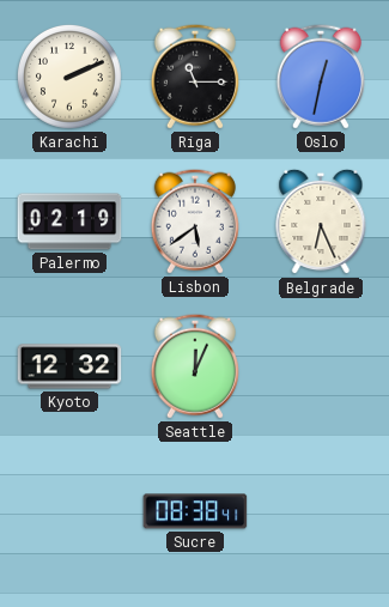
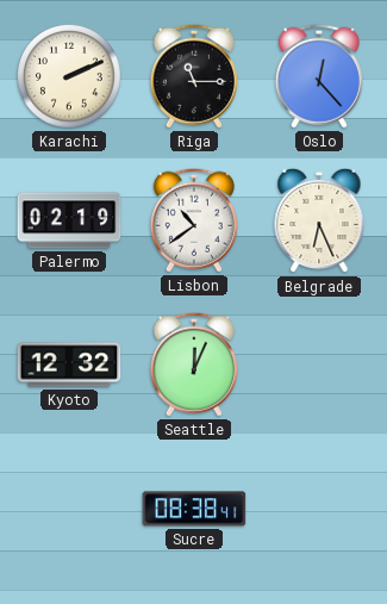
Oslo: 12:32 -> 12:23
Lisbon: 5:39 -> 10:39
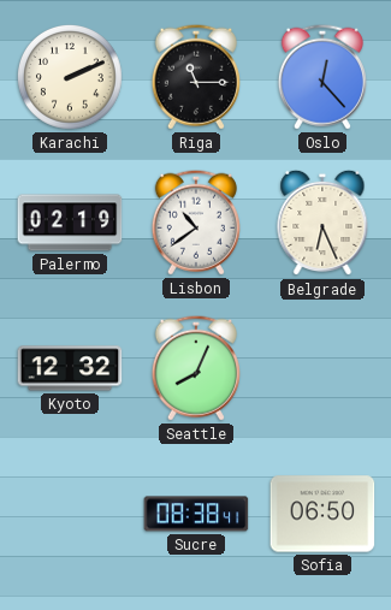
Seattle: 12:04 -> 8:04
Sofia: none -> 06:50
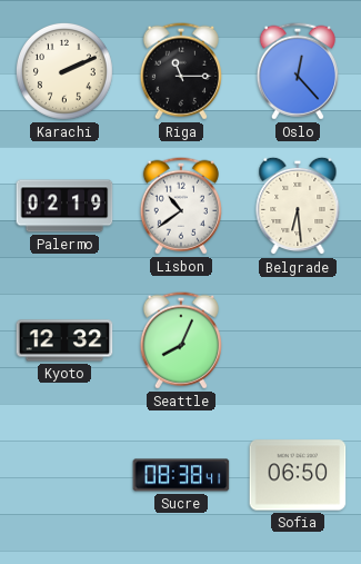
Belgrade: 6:26 -> 6:29
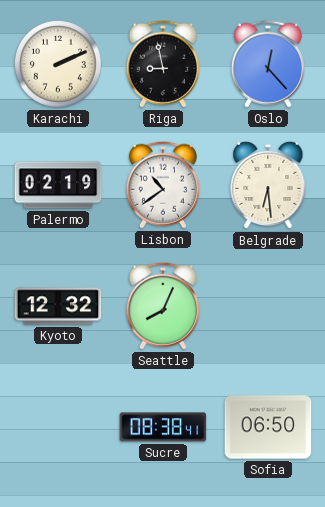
Riga: 11:15 -> 8:58
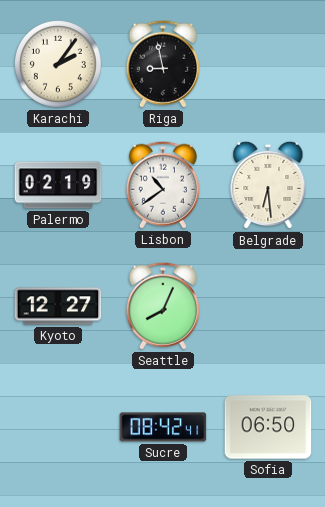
Karachi: 2:11 -> 2:06
Oslo: 12:23 -> none
Kyoto: 12:32 -> 12:27
Sucre: 08:38 -> 08:42
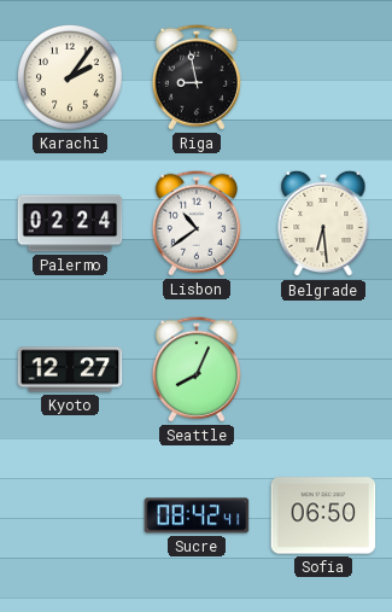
Palermo: 02:19 -> 02:24
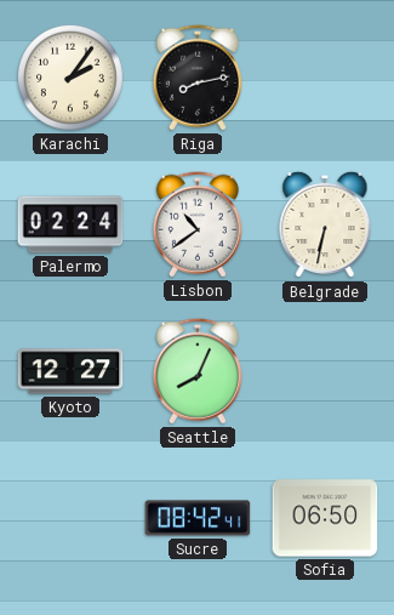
Riga: 8:58 -> 8:13
Belgrade: 6:29 -> 6:32
